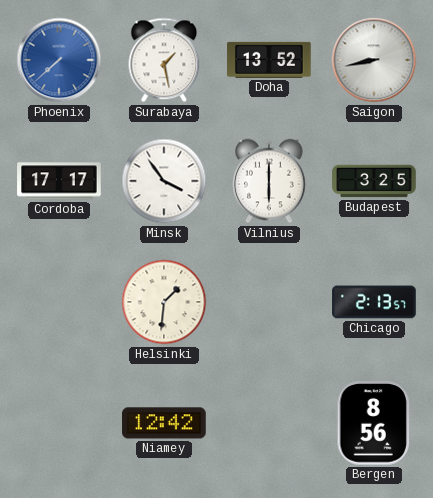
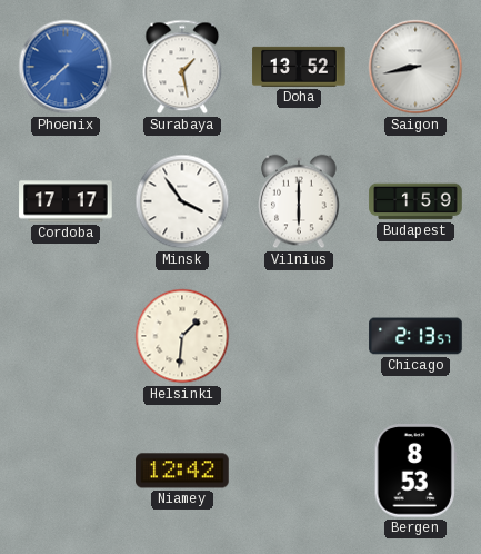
Budapest: 3:25 -> 1:59
Bergen: 8:56 -> 8:53
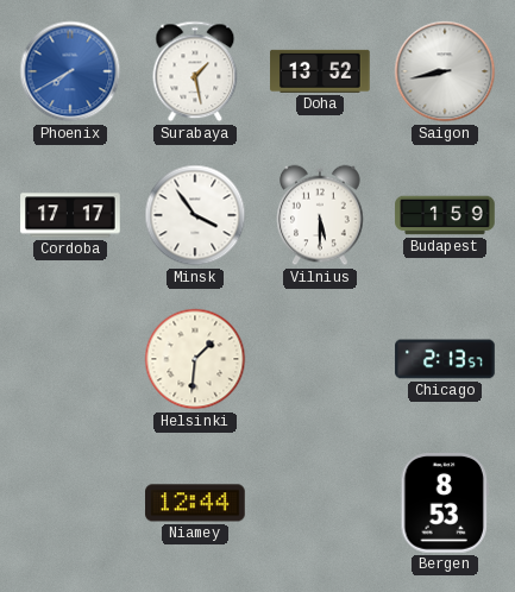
Phoenix: 7:38 -> 7:40
Vilnius: 6:00 -> 5:30
Niamey: 12:42 -> 12:44
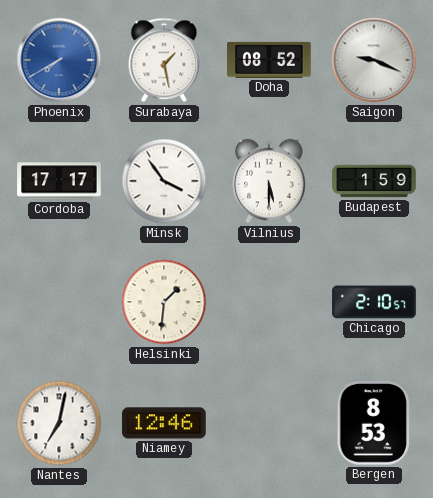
Doha: 13:52 -> 08:52
Saigon: 8:43 -> 9:19
Chicago: 2:13 -> 2:10
Nantes: none -> 7:02
Niamey: 12:44 -> 12:46
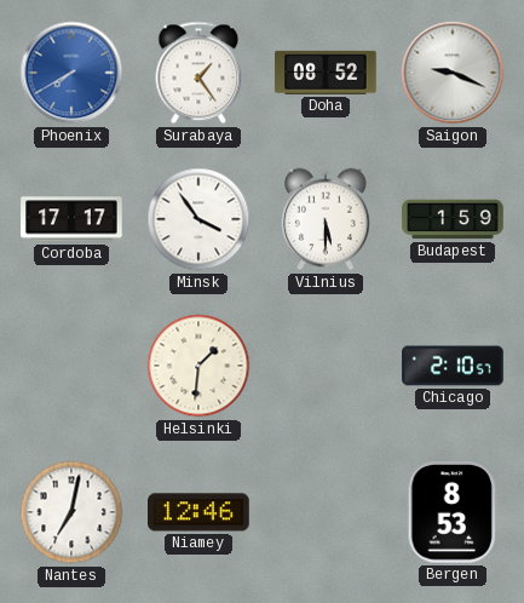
Surabaya: 1:28 -> 1:24
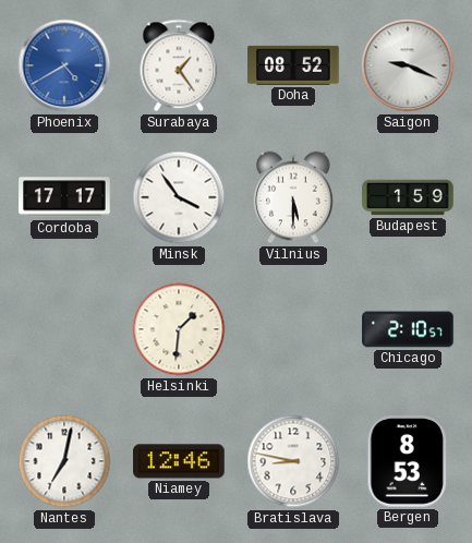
Phoenix: 7:40 -> 4:40
Bratislava: none -> 8:47
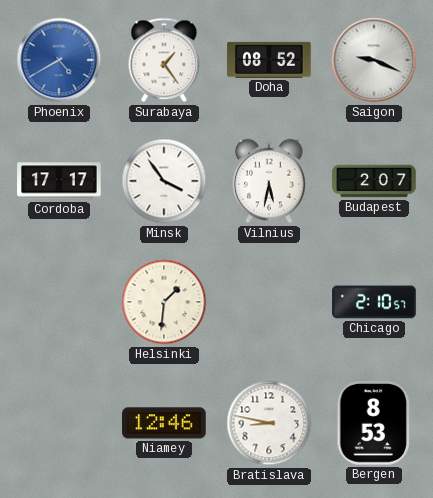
Vilnius: 5:30 -> 5:32
Budapest: 1:59 -> 2:07
Nantes: 7:02 -> none
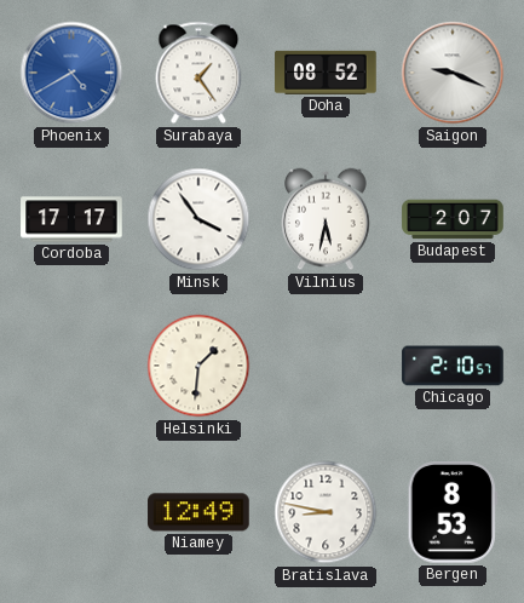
Niamey: 12:46 -> 12:49
